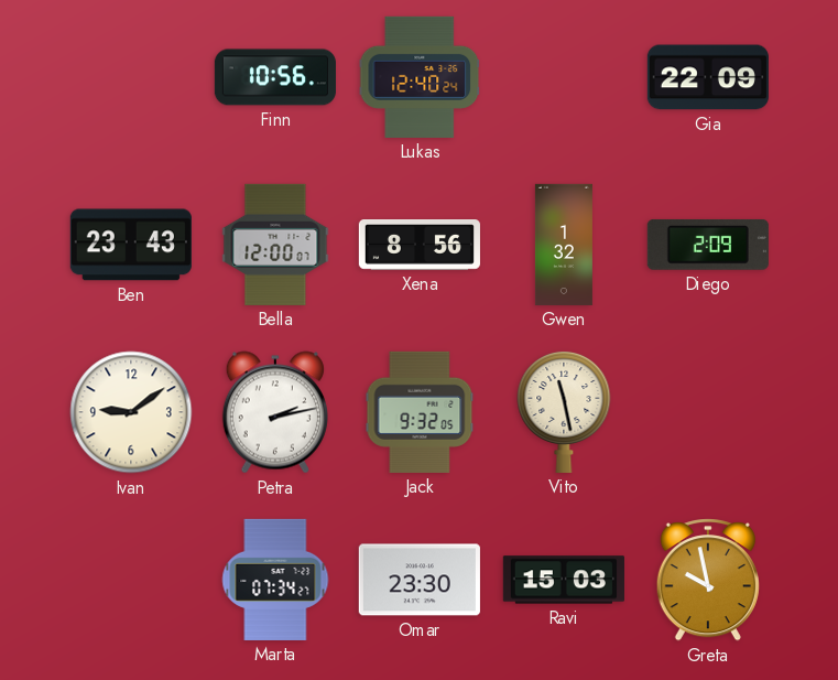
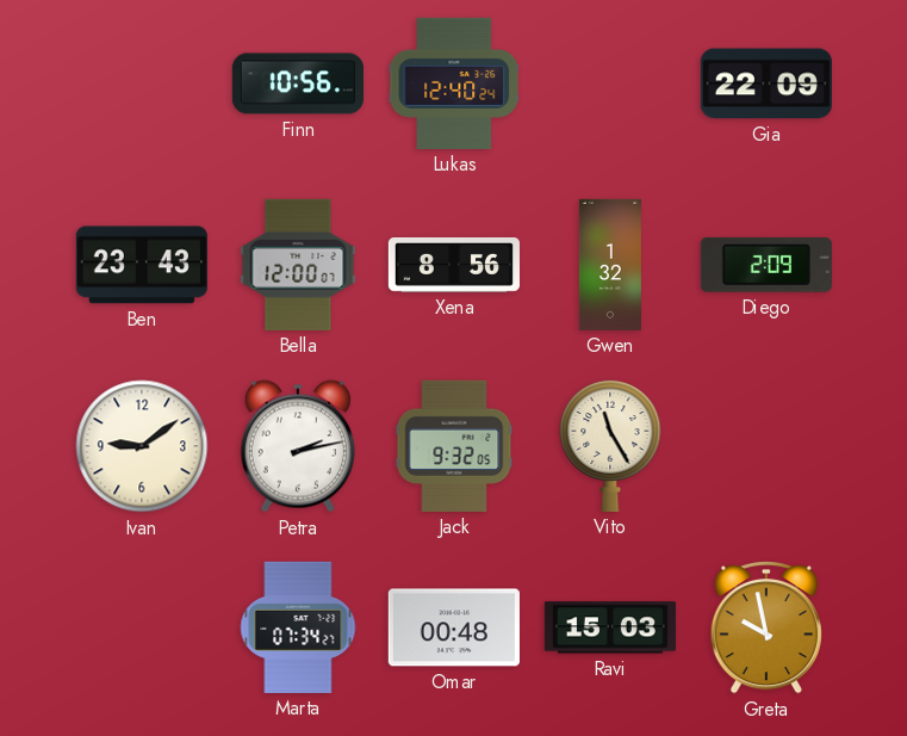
Vito: 11:28 -> 11:25
Omar: 23:30 -> 00:48
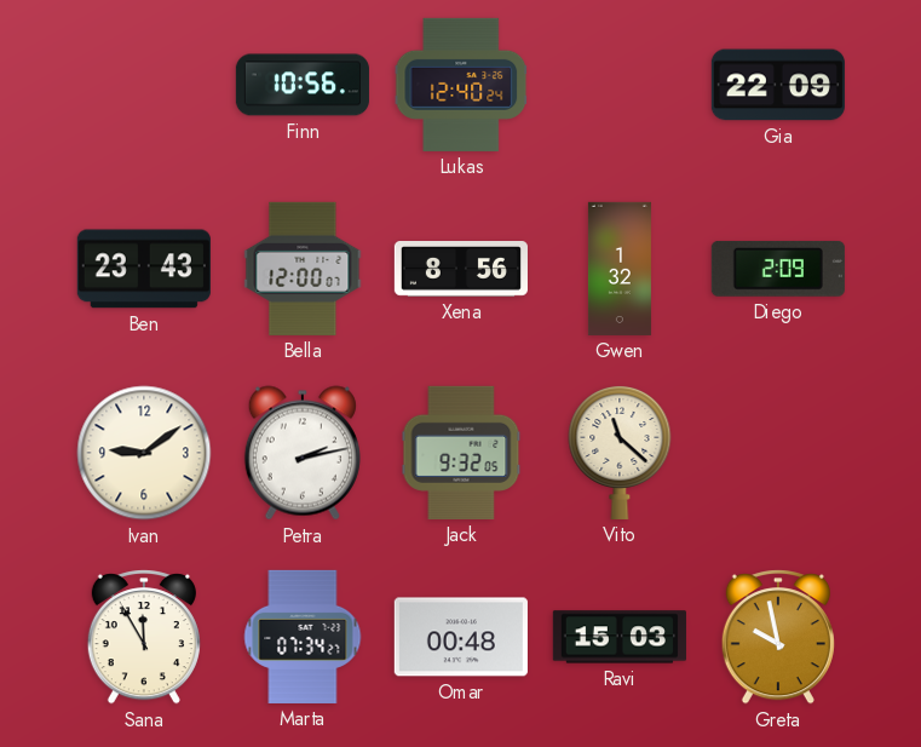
Vito: 11:25 -> 11:22
Sana: none -> 11:55
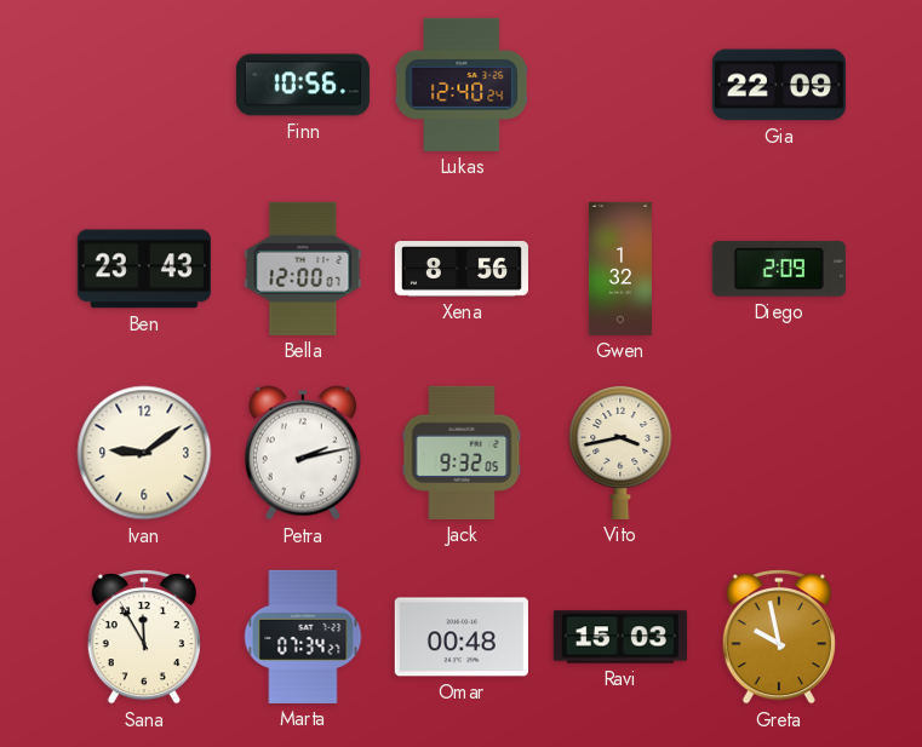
Vito: 11:22 -> 3:43
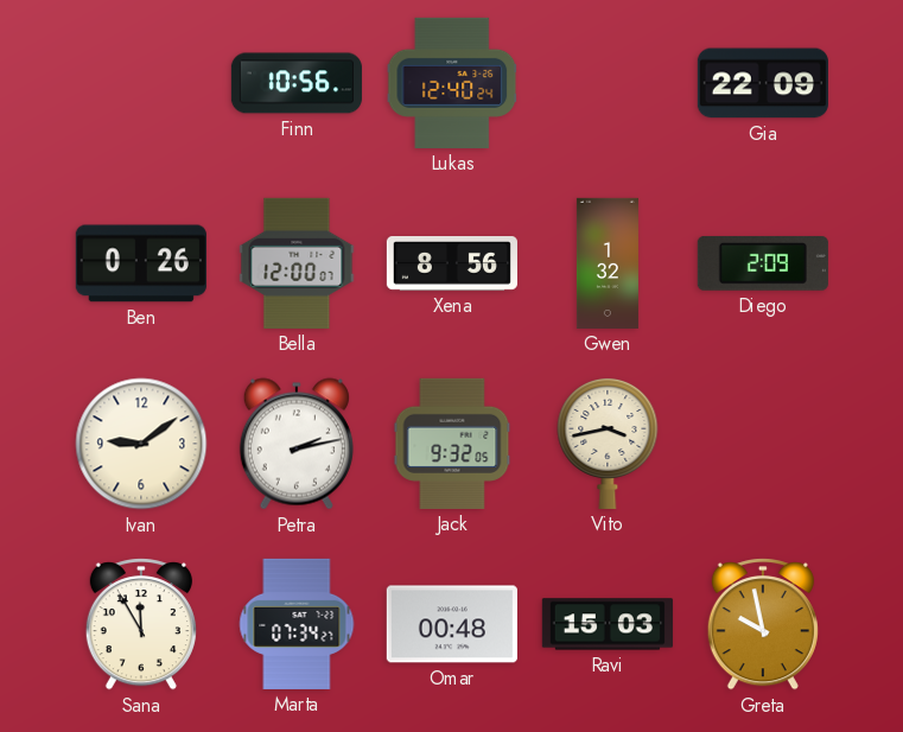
Ben: 23:43 -> 0:26
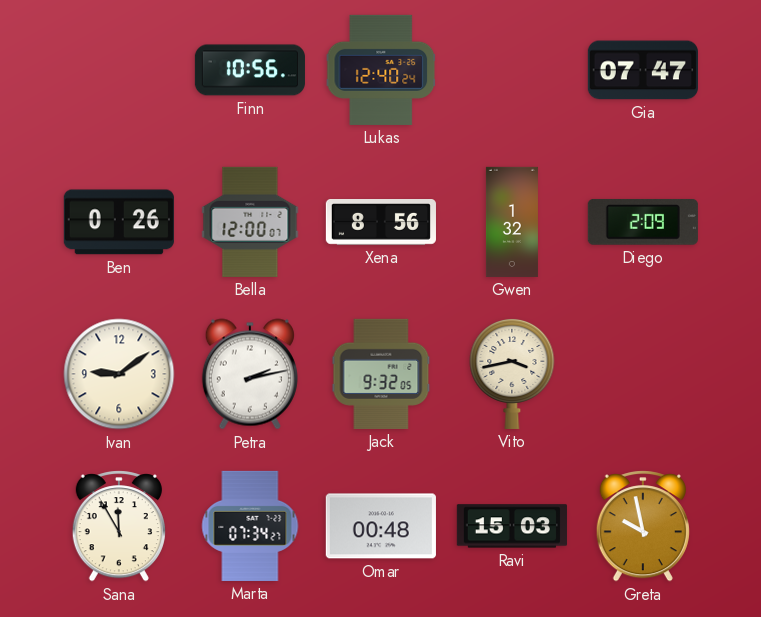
Gia: 22:09 -> 07:47
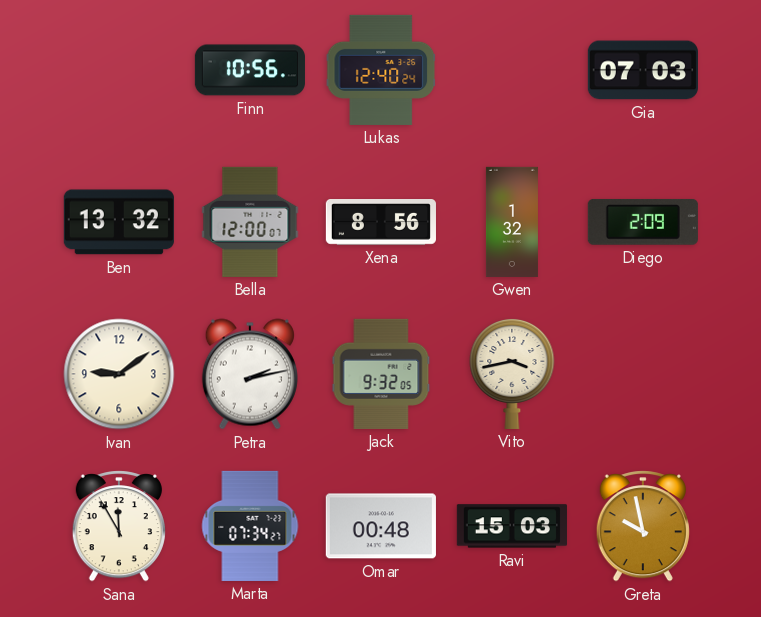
Gia: 07:47 -> 07:03
Ben: 0:26 -> 13:32
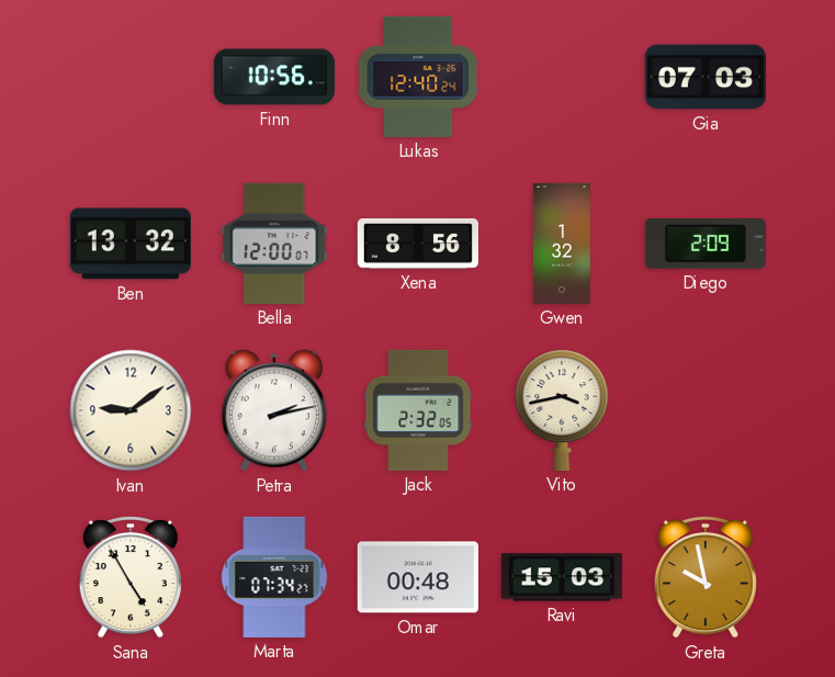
Jack: 9:32 -> 2:32
Sana: 11:55 -> 4:55
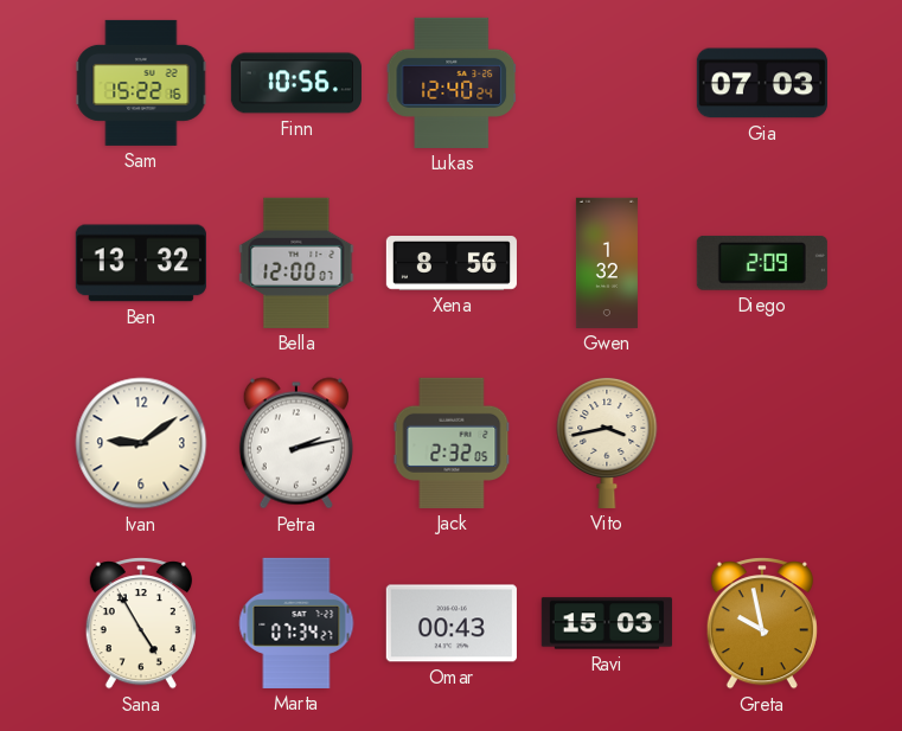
Sam: none -> 15:22
Omar: 00:48 -> 00:43
